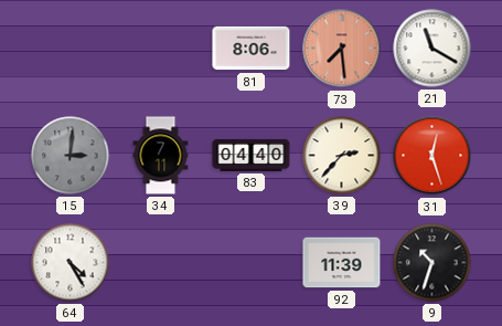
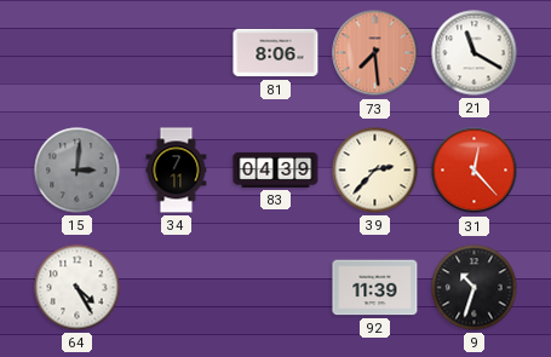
83: 04:40 -> 04:39
31: 12:27 -> 12:23
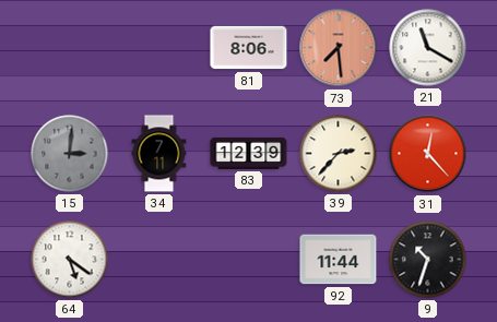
83: 04:39 -> 12:39
64: 4:25 -> 5:21
92: 11:39 -> 11:44
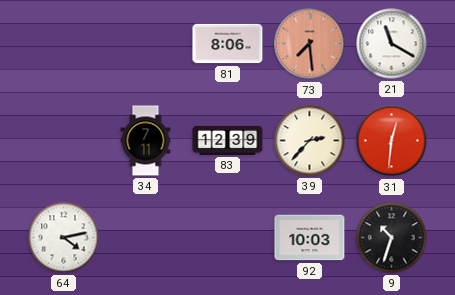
15: 3:01 -> none
31: 12:23 -> 12:31
64: 5:21 -> 4:13
92: 11:44 -> 10:03
